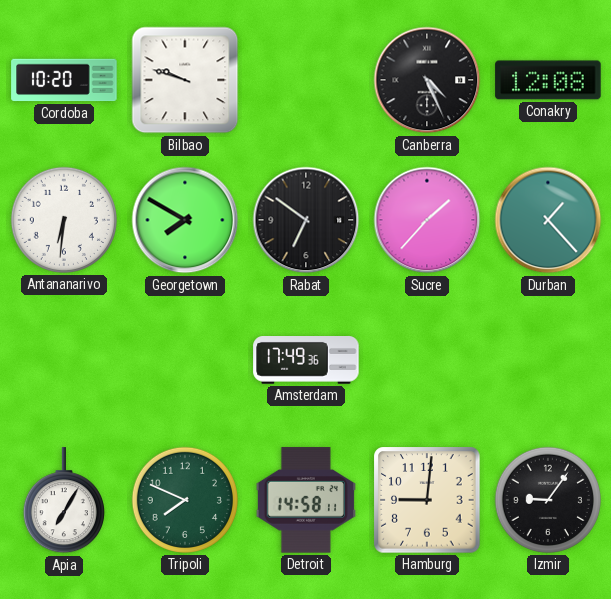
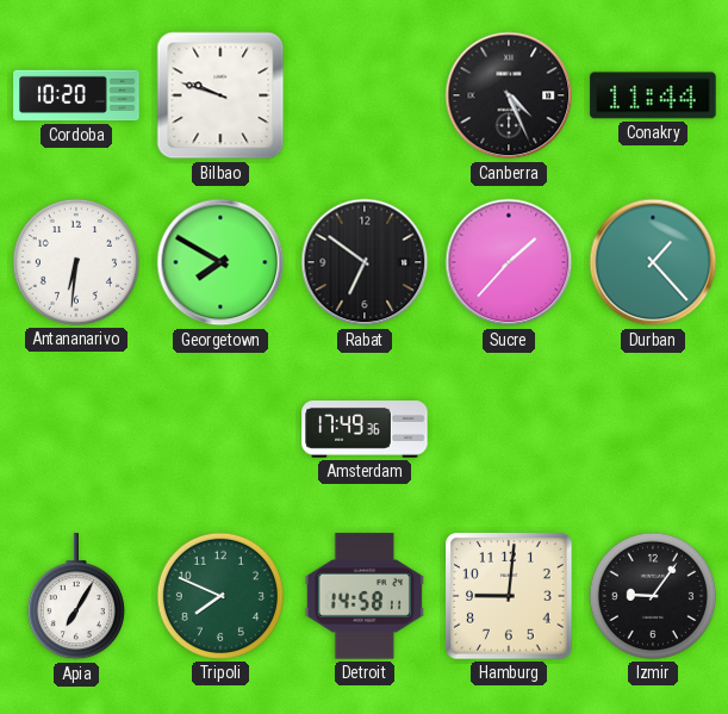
Conakry: 12:08 -> 11:44
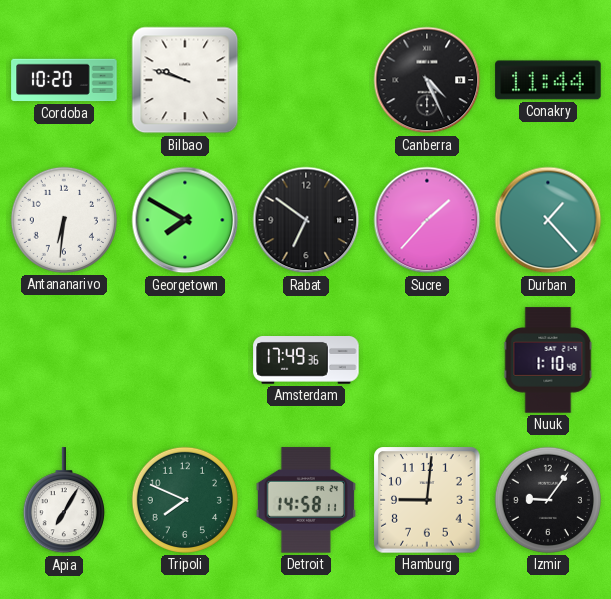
Nuuk: none -> 1:10
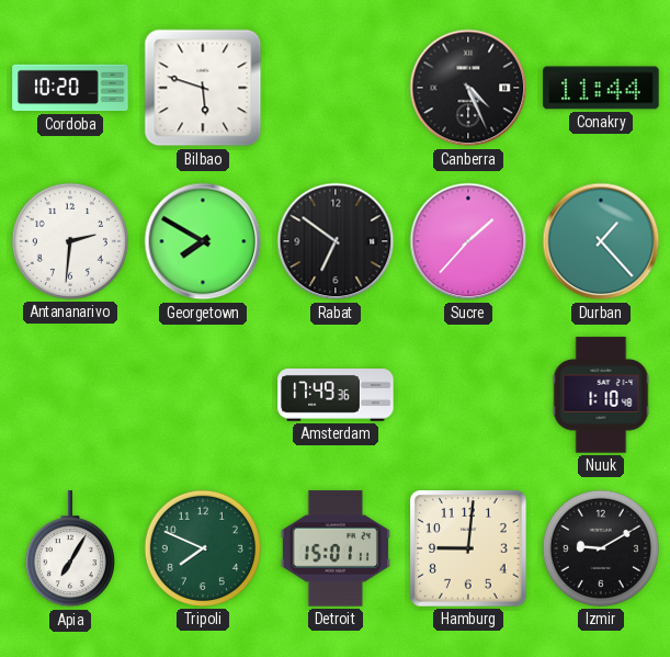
Bilbao: 9:48 -> 5:48
Antananarivo: 6:31 -> 2:31
Detroit: 14:58 -> 15:01
Izmir: 9:06 -> 9:10
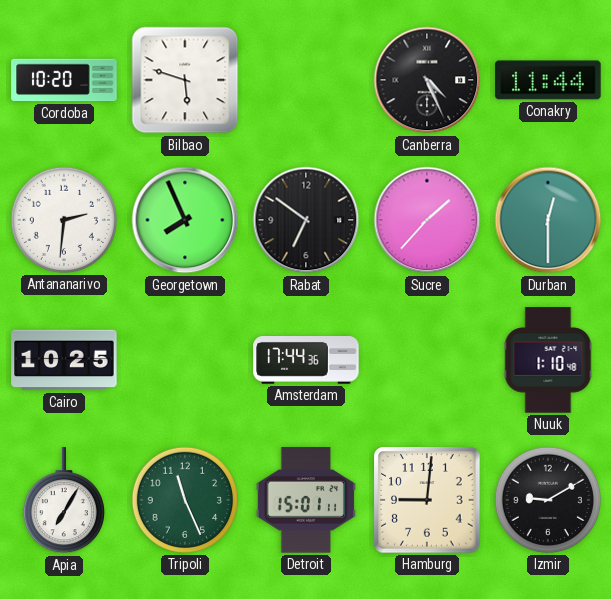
Georgetown: 7:50 -> 7:56
Durban: 1:23 -> 12:30
Cairo: none -> 10:25
Amsterdam: 17:49 -> 17:44
Tripoli: 7:49 -> 11:26
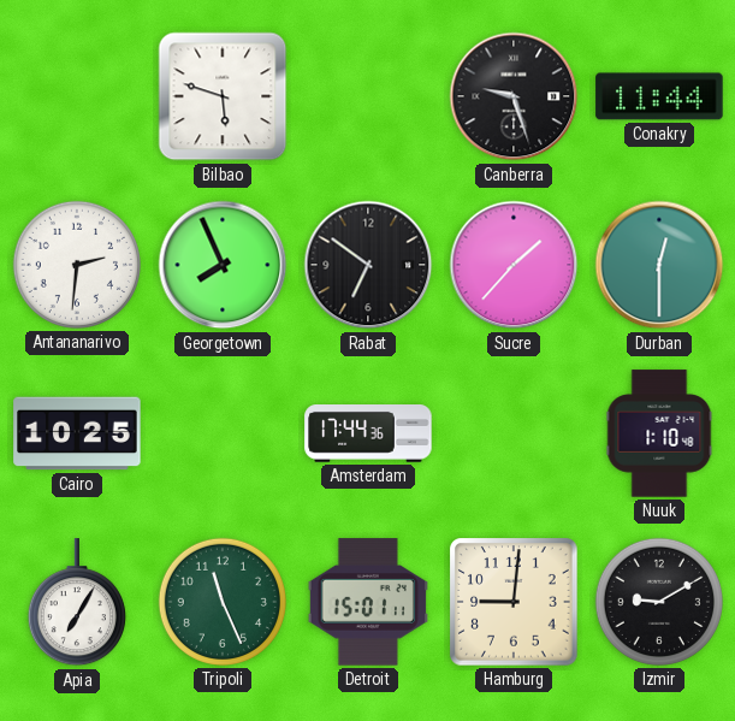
Cordoba: 10:20 -> none
Canberra: 4:26 -> 9:27
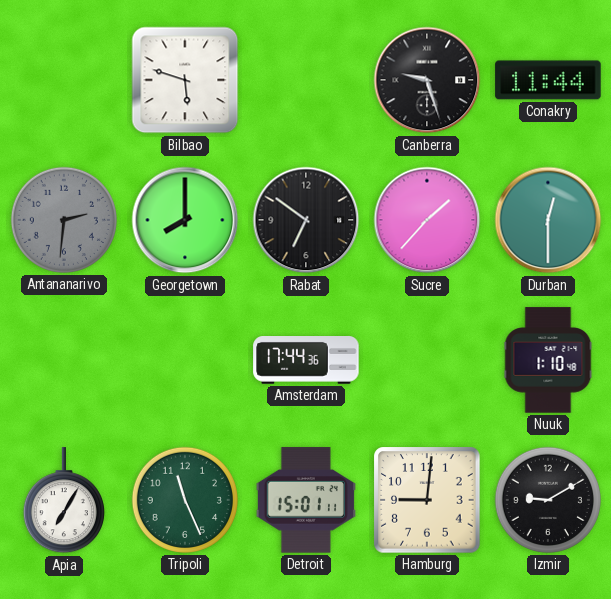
Antananarivo dial: white -> grey
Georgetown: 7:56 -> 8:00
Cairo: 10:25 -> none
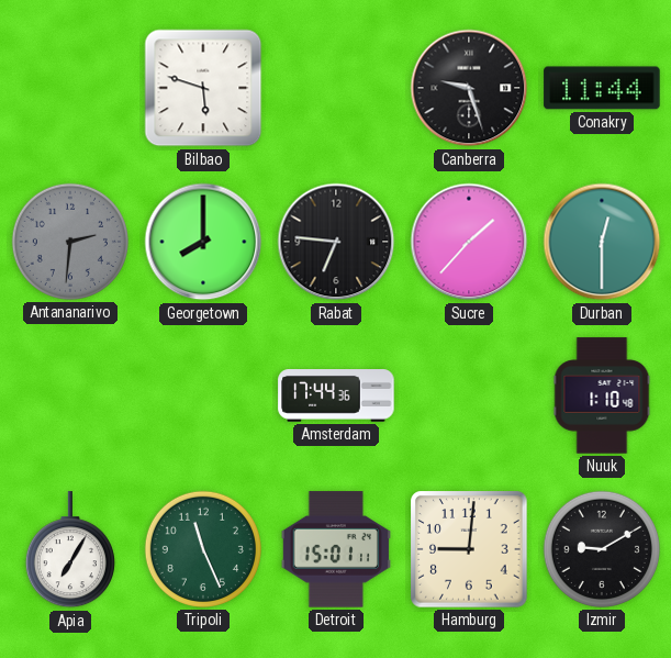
Rabat: 6:51 -> 6:46
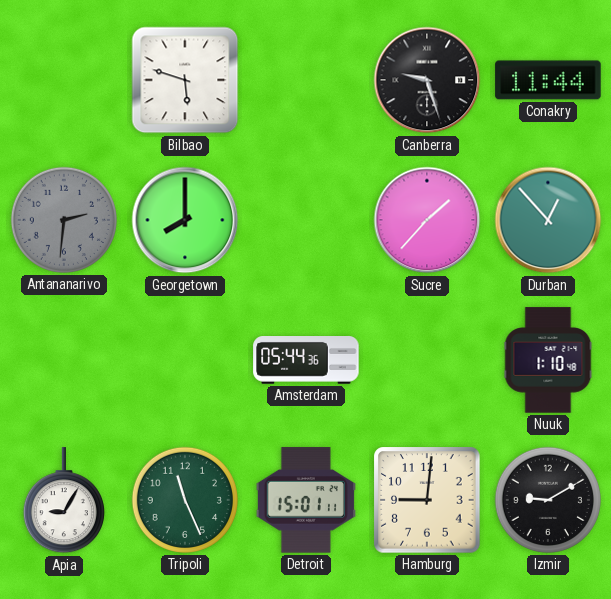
Rabat: 6:46 -> none
Durban: 12:30 -> 12:53
Amsterdam: 17:44 -> 05:44
Apia: 7:05 -> 9:05
